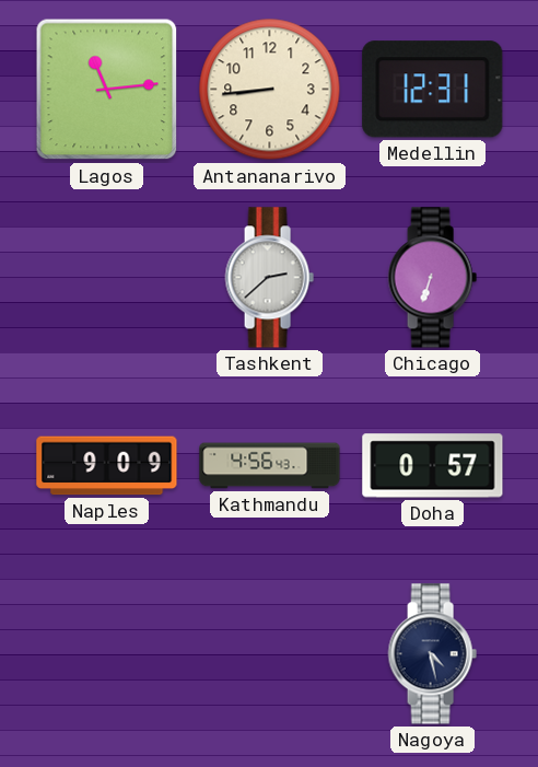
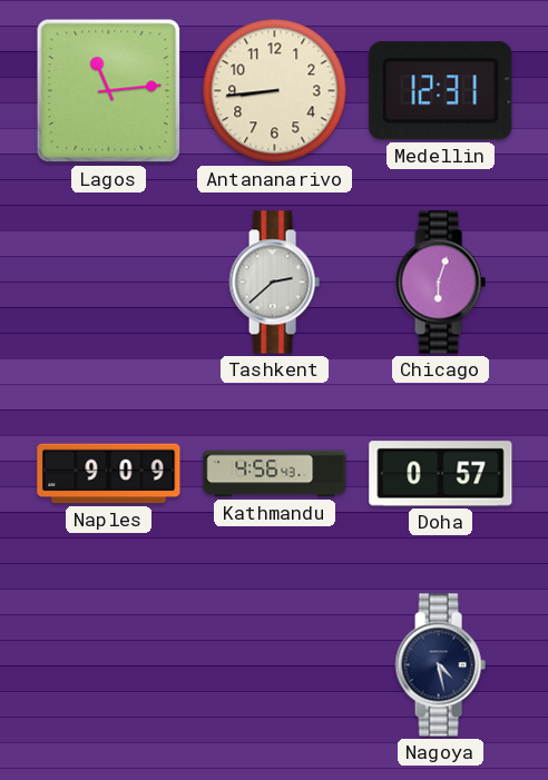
Chicago: 6:33 -> 6:03
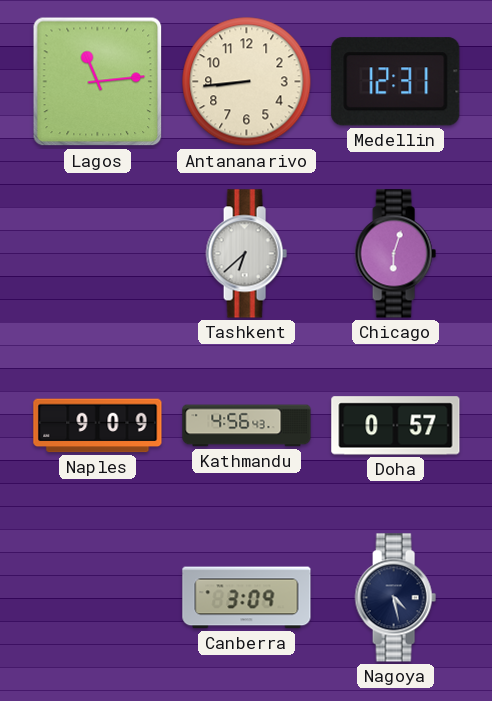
Tashkent: 2:38 -> 6:38
Canberra: none -> 3:09
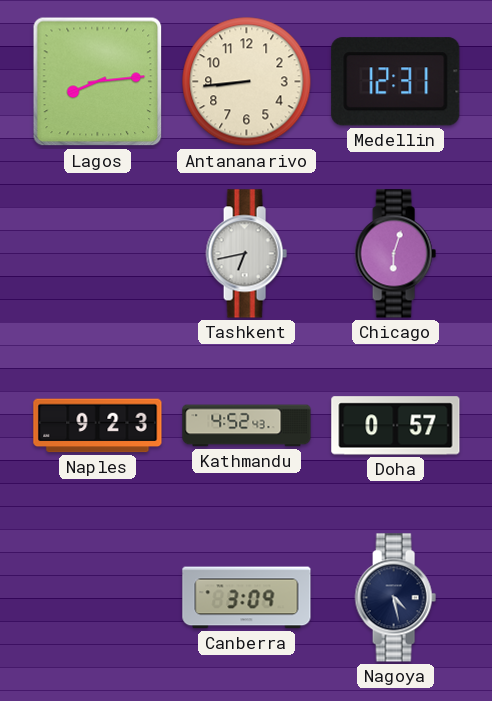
Lagos: 11:14 -> 8:14
Tashkent: 6:38 -> 6:43
Naples: 9:09 -> 9:23
Kathmandu: 4:56 -> 4:52
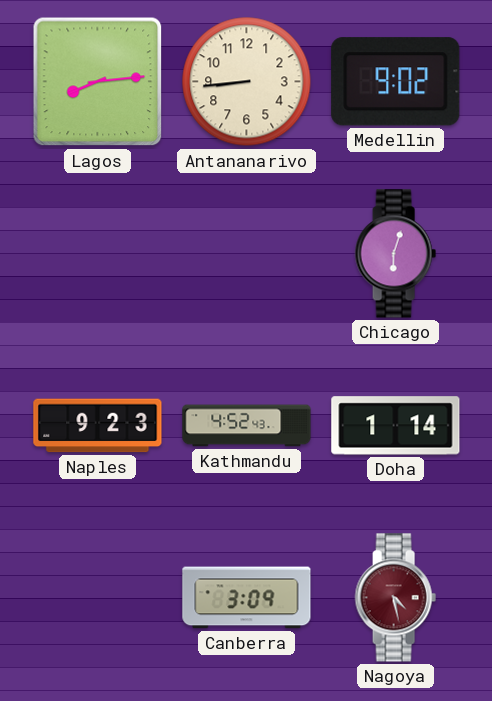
Medellin: 12:31 -> 9:02
Tashkent: 6:43 -> none
Doha: 0:57 -> 1:14
Nagoya dial: navy -> burgundy
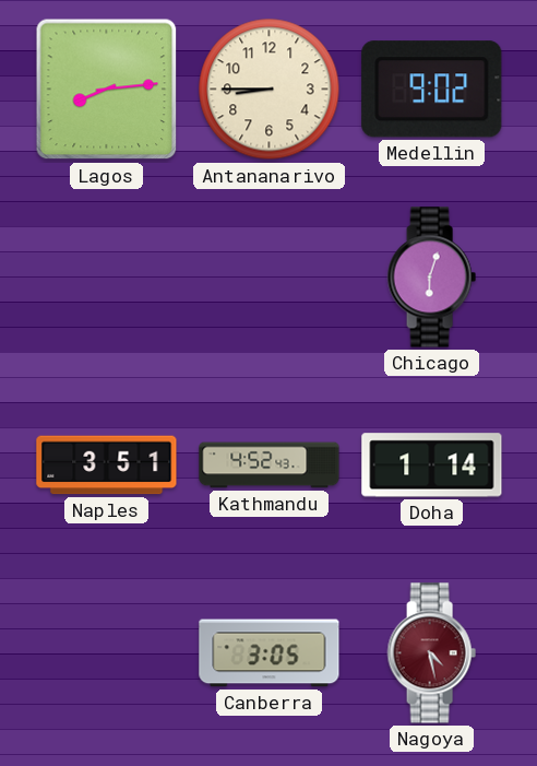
Antananarivo: 8:44 -> 8:45
Naples: 9:23 -> 3:51
Canberra: 3:09 -> 3:05
